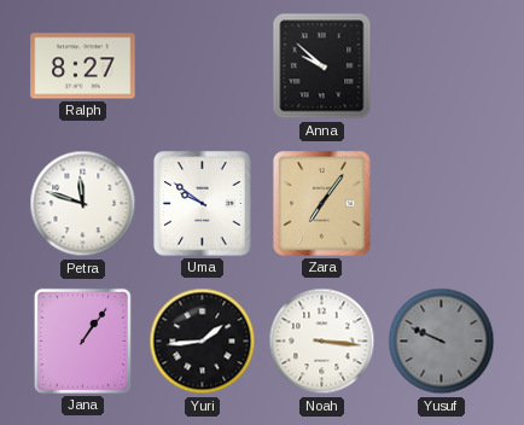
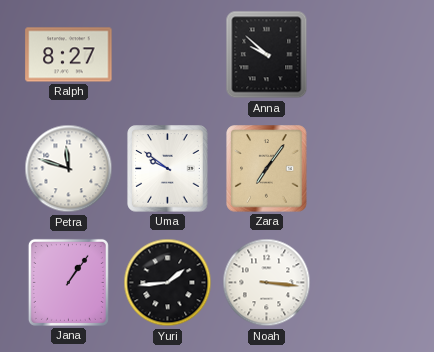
Yusuf: 9:49 -> none
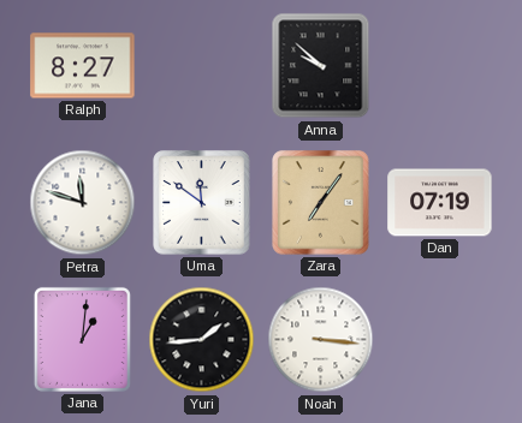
Uma: 9:51 -> 11:51
Dan: none -> 07:19
Jana: 1:06 -> 1:01
